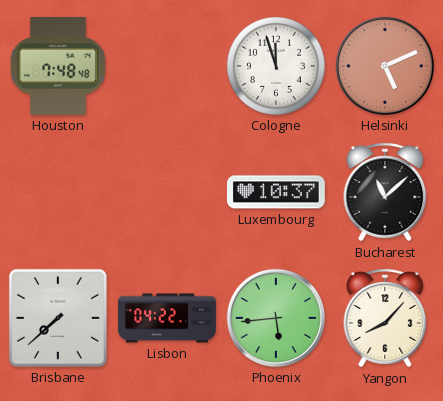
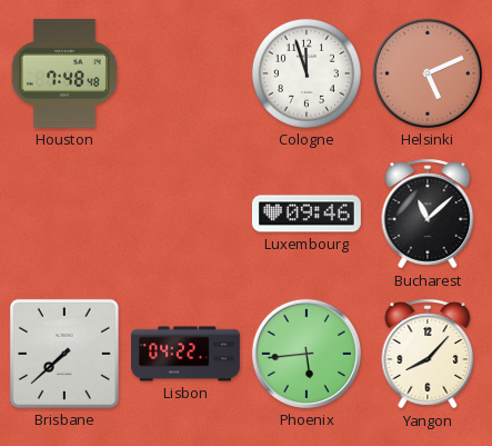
Luxembourg: 10:37 -> 09:46
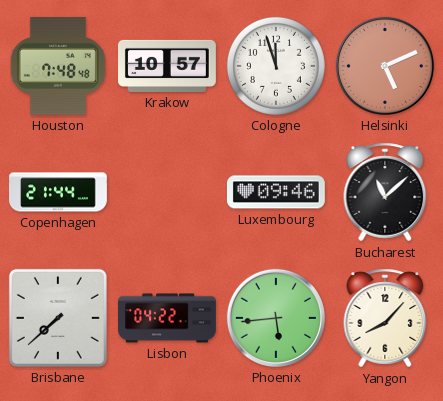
Krakow: none -> 10:57
Copenhagen: none -> 21:44
